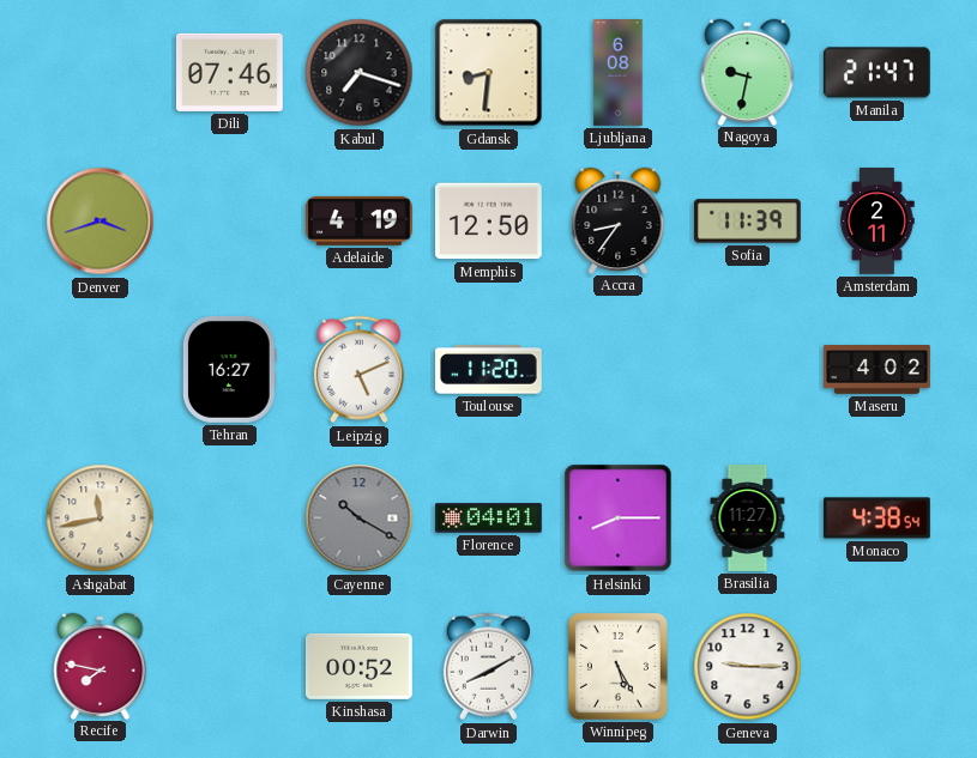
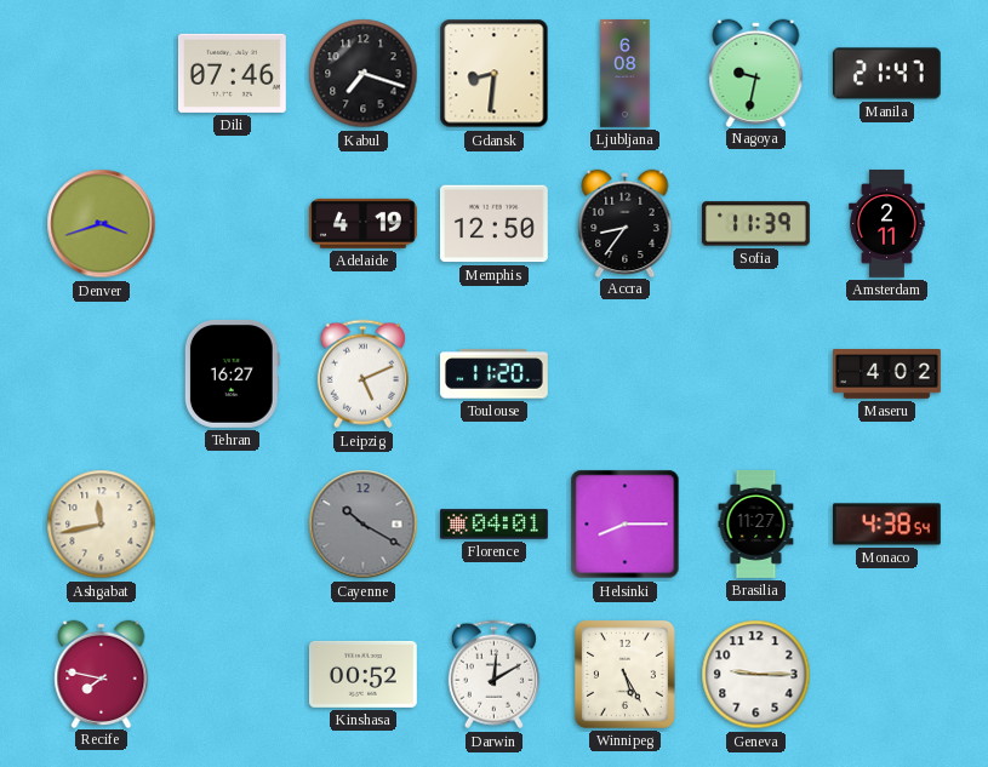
Darwin: 8:10 -> 12:10
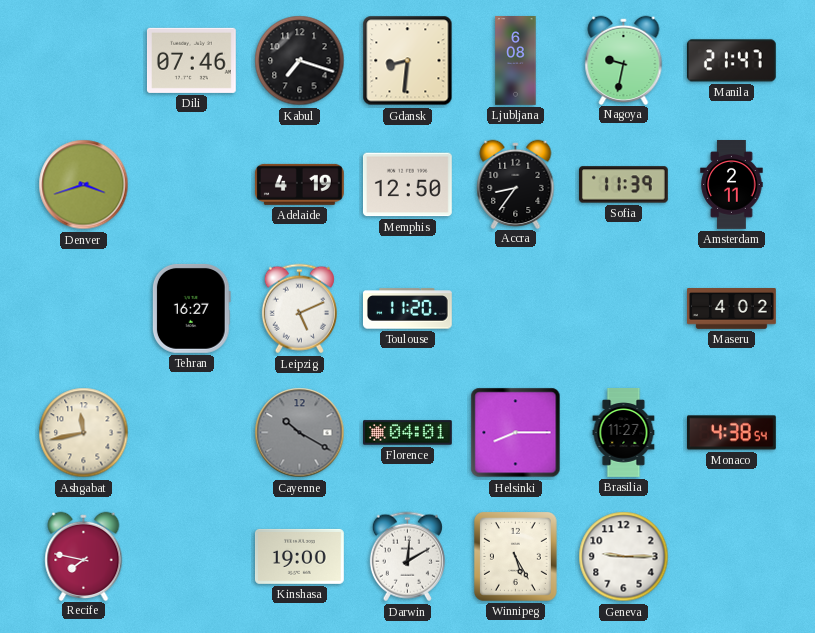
Kinshasa: 00:52 -> 19:00
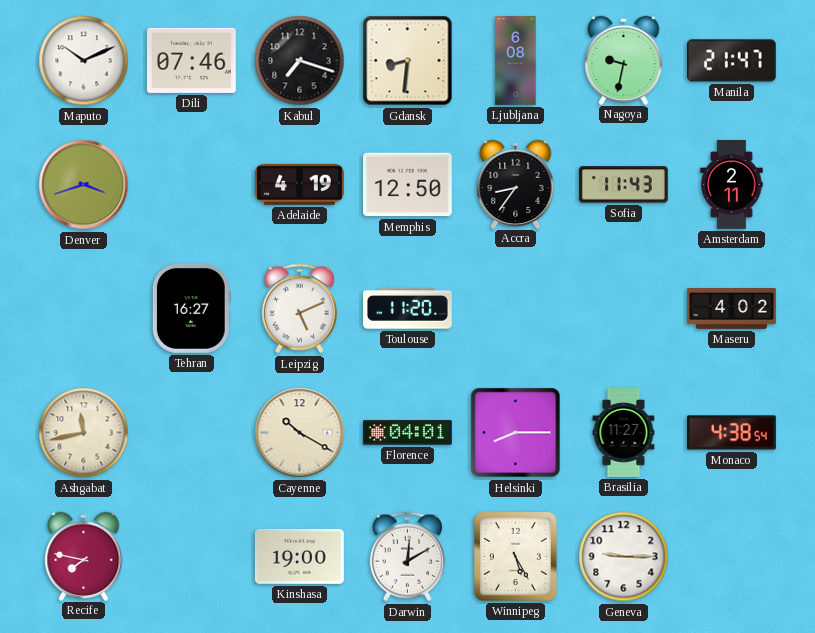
Maputo: none -> 10:11
Sofia: 11:39 -> 11:43
Cayenne dial: grey -> cream
